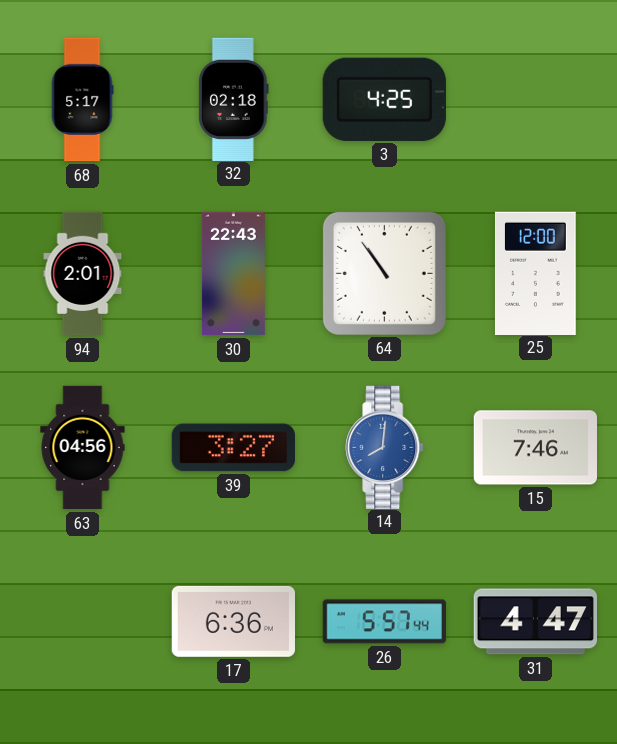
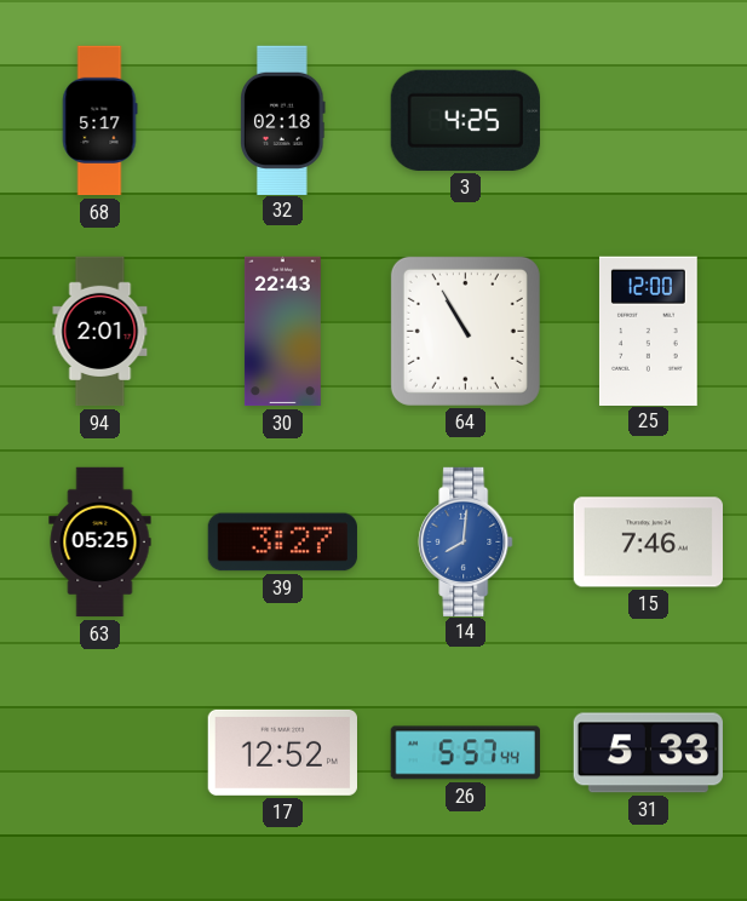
64: 10:54 -> 10:55
63: 04:56 -> 05:25
17: 6:36 -> 12:52
31: 4:47 -> 5:33
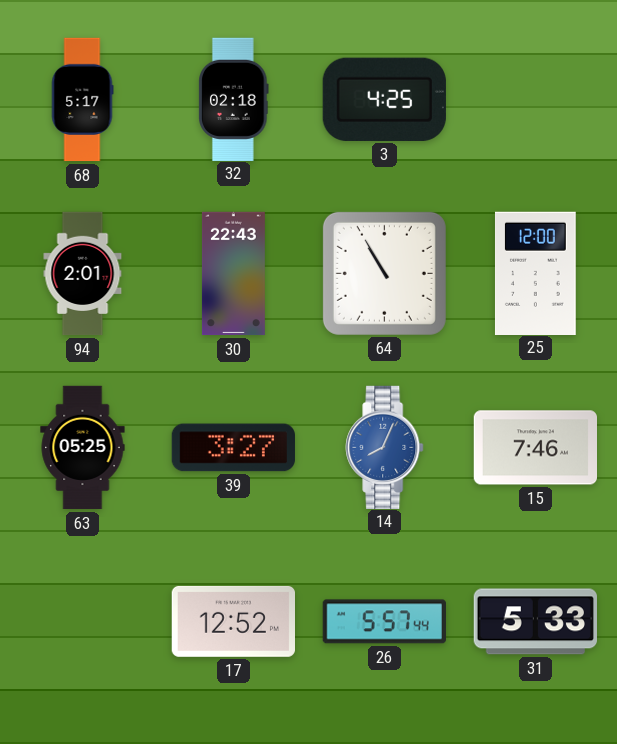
14: 8:01 -> 8:04
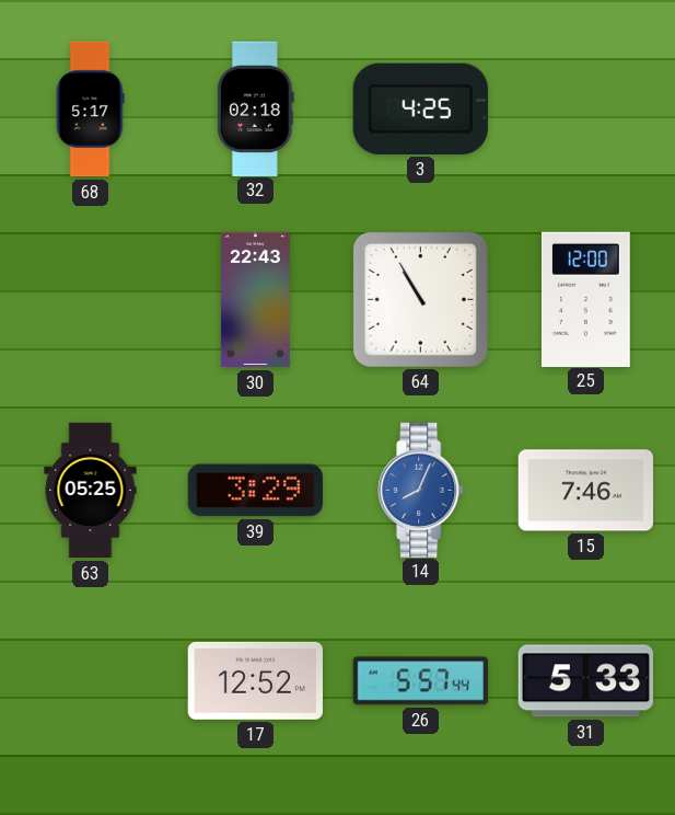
94: 2:01 -> none
39: 3:27 -> 3:29
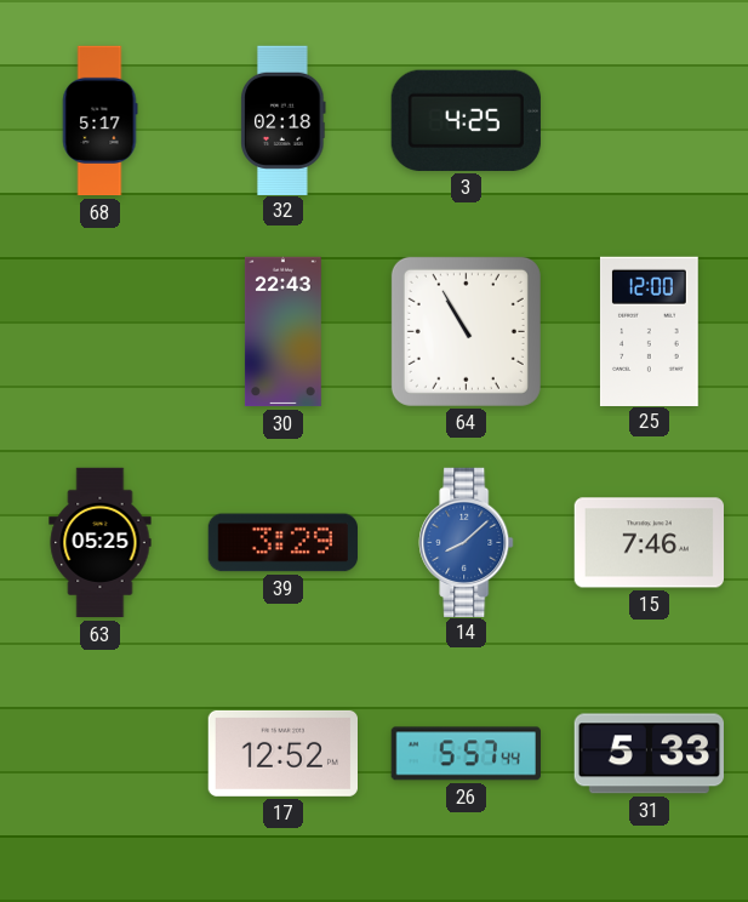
14: 8:04 -> 8:08
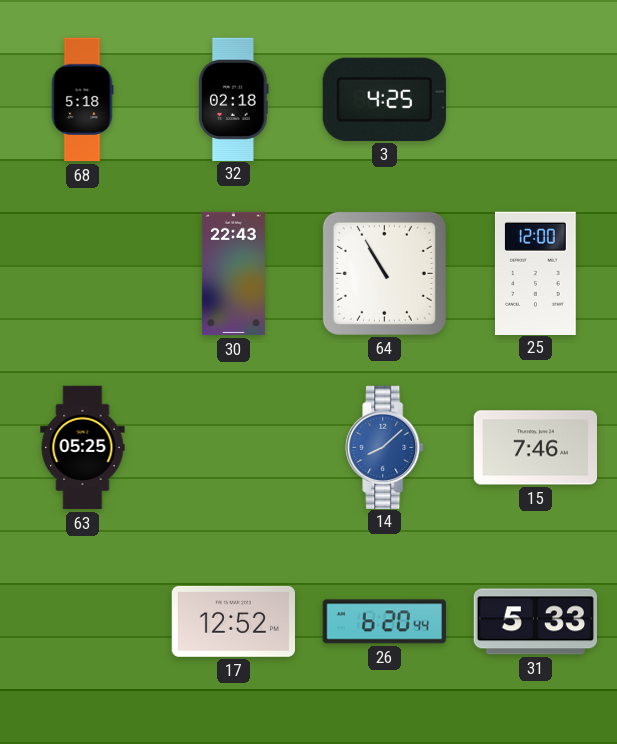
68: 5:17 -> 5:18
39: 3:29 -> none
26: 5:57 -> 6:20
